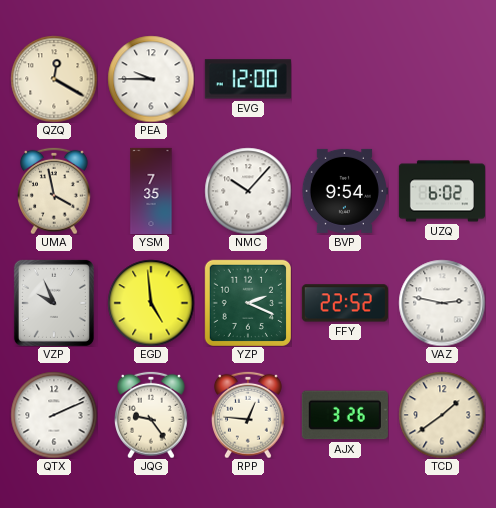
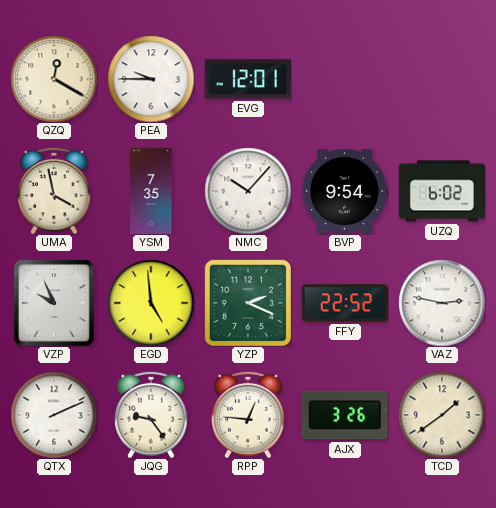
EVG: 12:00 -> 12:01
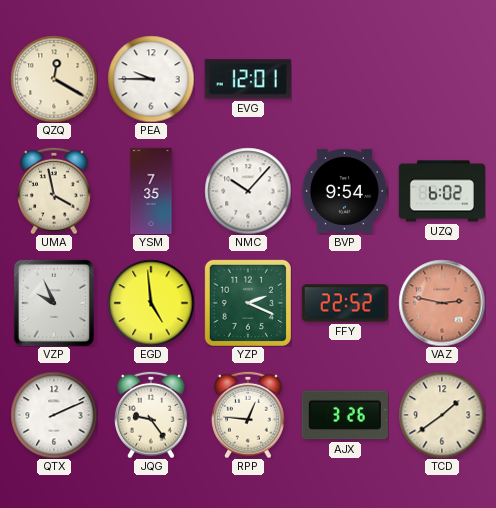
VAZ dial: white -> salmon
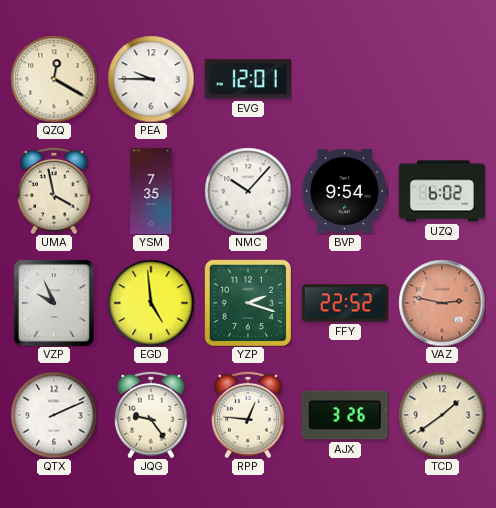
YZP: 2:19 -> 2:18
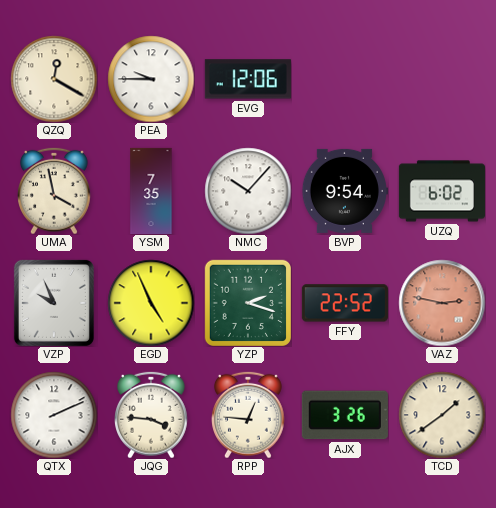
EVG: 12:01 -> 12:06
EGD: 4:59 -> 4:56
JQG: 9:24 -> 3:46
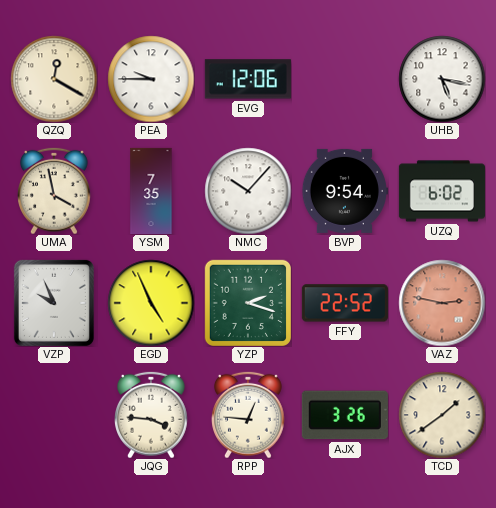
UHB: none -> 5:17
QTX: 2:11 -> none
